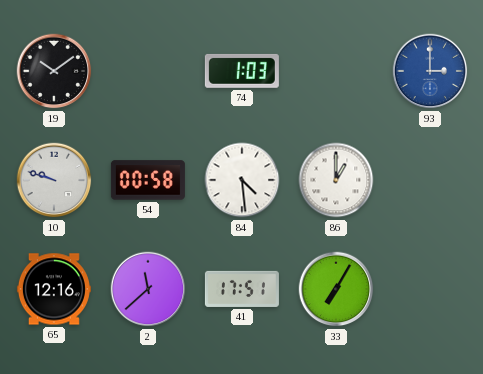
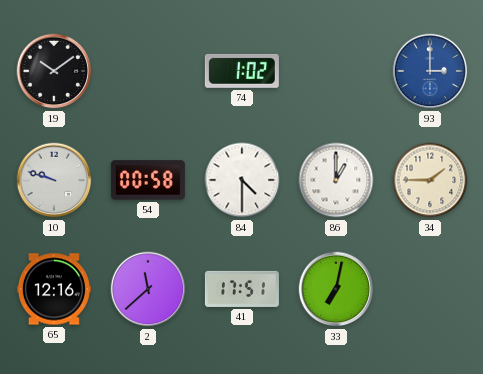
74: 1:03 -> 1:02
84: 4:29 -> 4:30
34: none -> 1:45
33: 7:05 -> 7:02
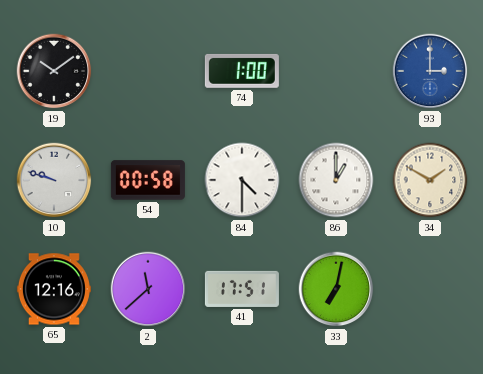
74: 1:02 -> 1:00
34: 1:45 -> 1:50
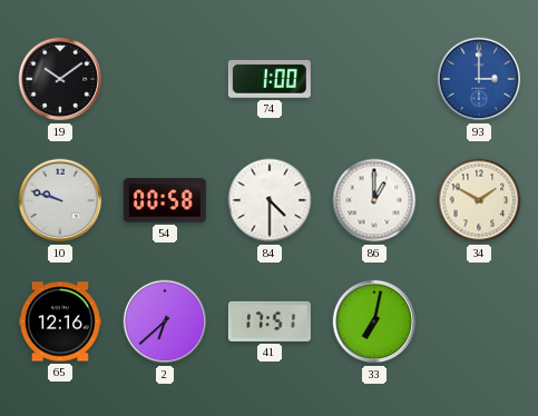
2: 11:38 -> 6:38
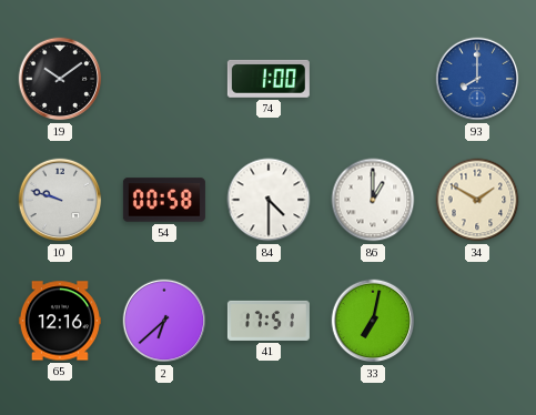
93: 3:00 -> 8:00
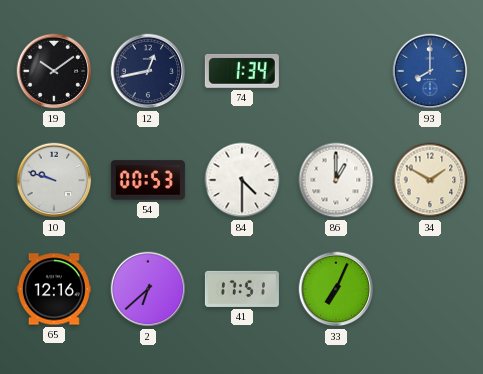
12: none -> 12:43
74: 1:00 -> 1:34
54: 00:58 -> 00:53
33: 7:02 -> 7:04
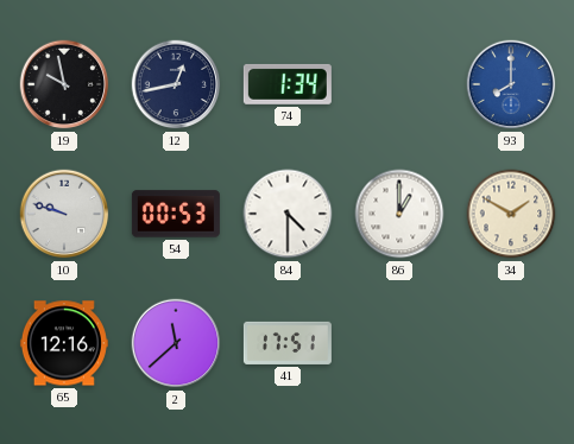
19: 10:09 -> 9:58
2: 6:38 -> 11:38
33: 7:04 -> none
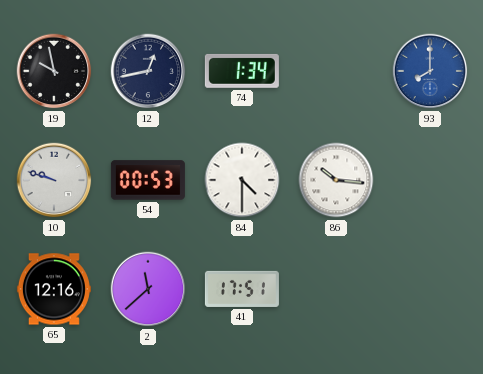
86: 1:00 -> 10:16
34: 1:50 -> none
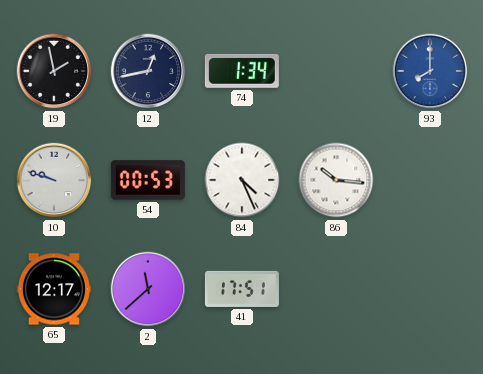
19: 9:58 -> 1:58
84: 4:30 -> 4:26
65: 12:16 -> 12:17
